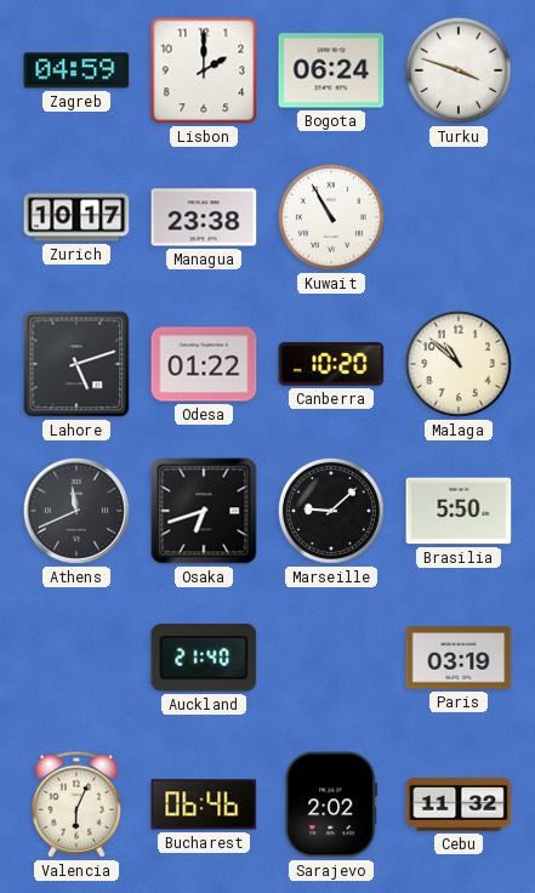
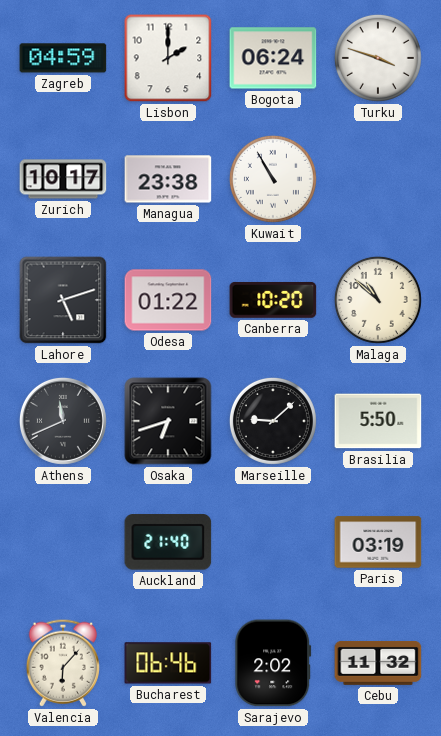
Valencia: 6:04 -> 6:07
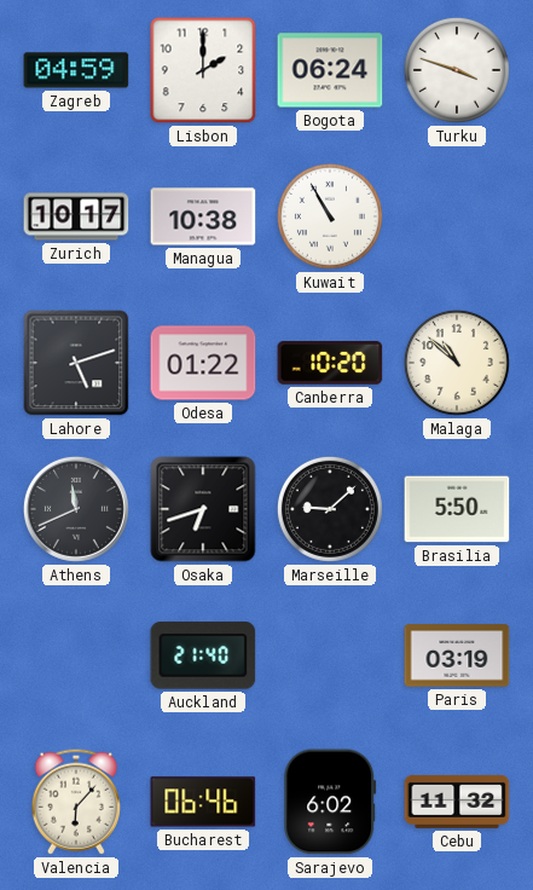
Managua: 23:38 -> 10:38
Sarajevo: 2:02 -> 6:02
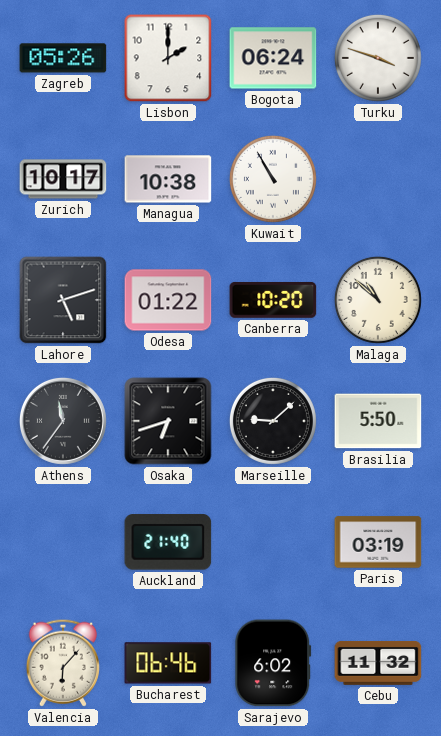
Zagreb: 04:59 -> 05:26
Athens: 11:41 -> 11:36
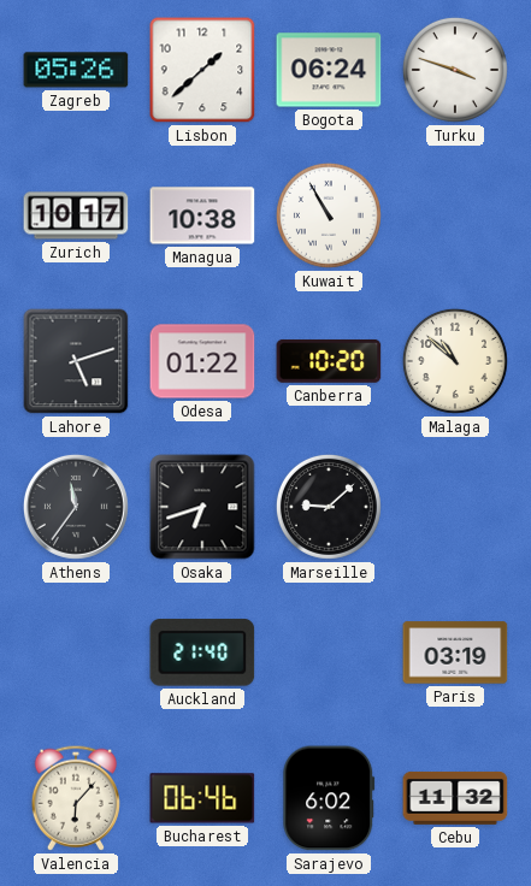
Lisbon: 2:00 -> 1:38
Brasilia: 5:50 -> none
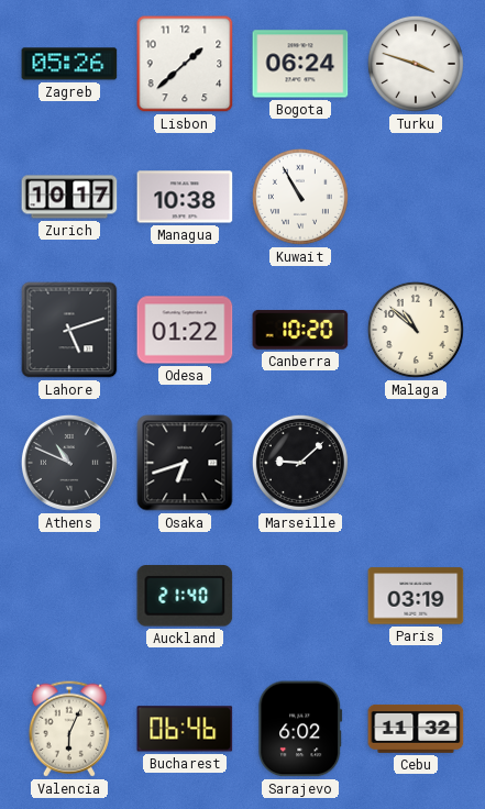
Athens: 11:36 -> 10:49
Valencia: 6:07 -> 6:04
